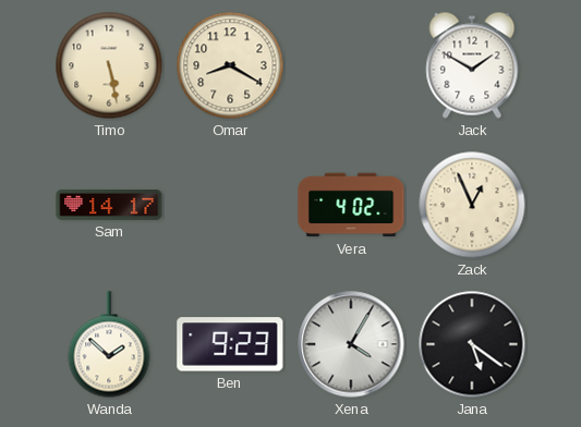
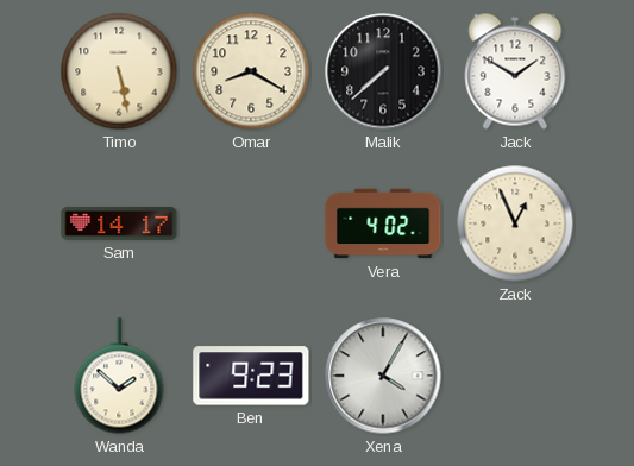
Malik: none -> 7:38
Jana: 5:21 -> none
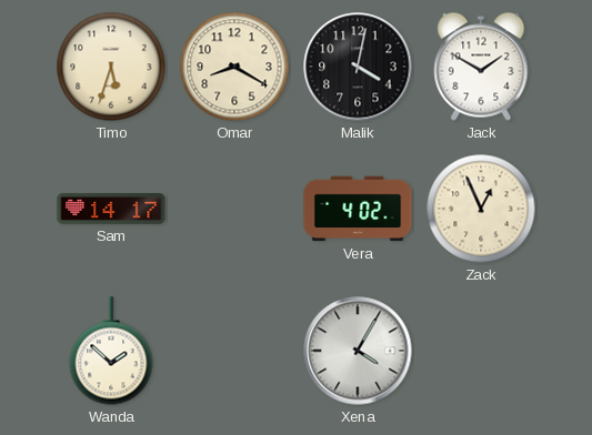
Timo: 5:28 -> 5:33
Malik: 7:38 -> 4:02
Ben: 9:23 -> none
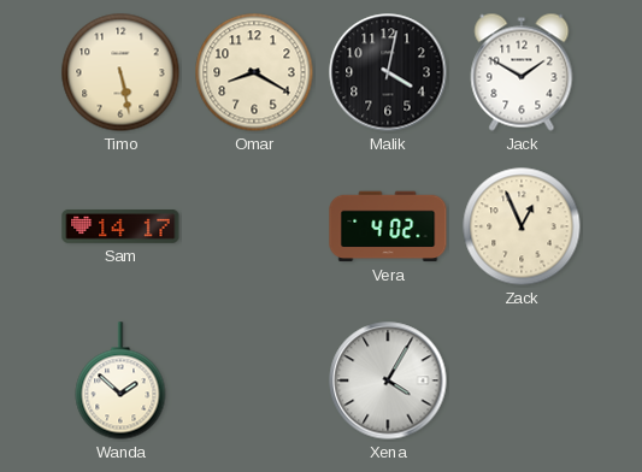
Timo: 5:33 -> 5:28
